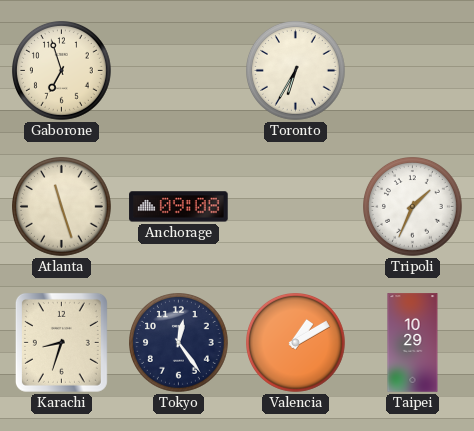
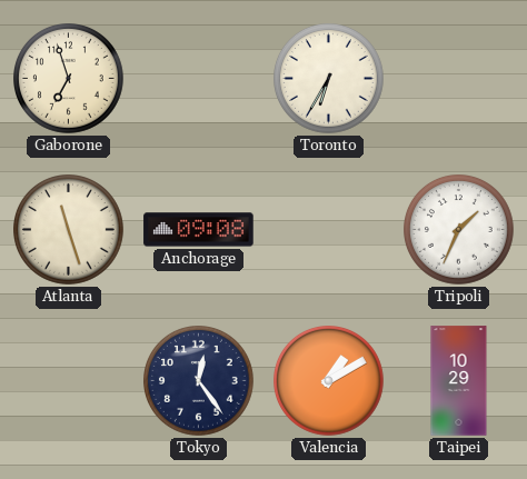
Karachi: 8:33 -> none
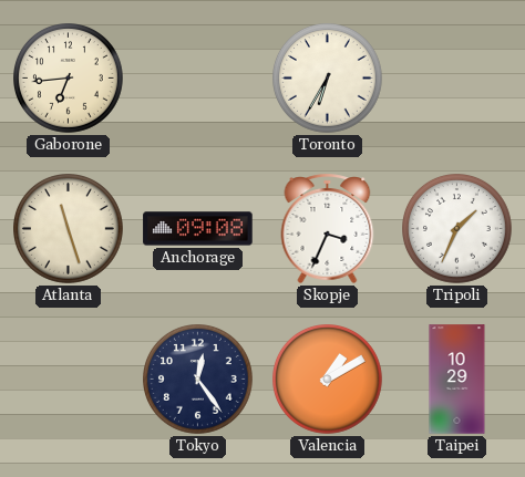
Gaborone: 6:57 -> 6:44
Skopje: none -> 3:34
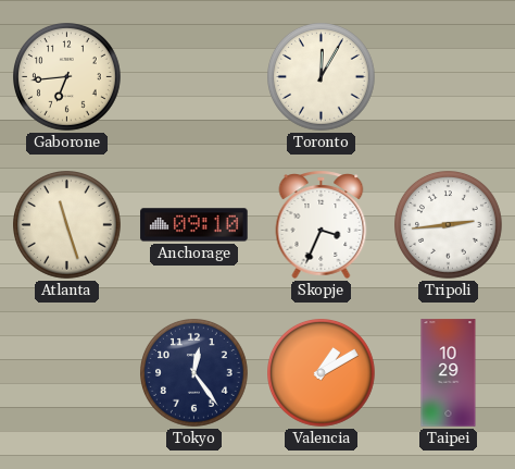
Toronto: 6:35 -> 12:05
Anchorage: 09:08 -> 09:10
Tripoli: 1:34 -> 2:44
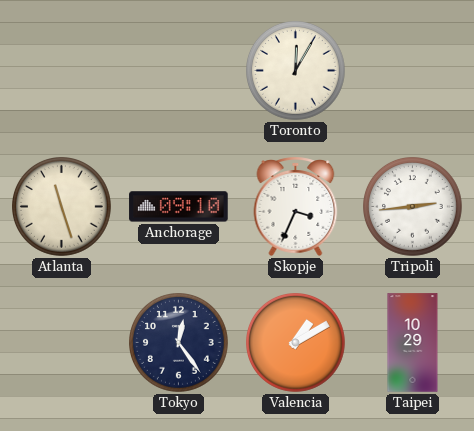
Gaborone: 6:44 -> none
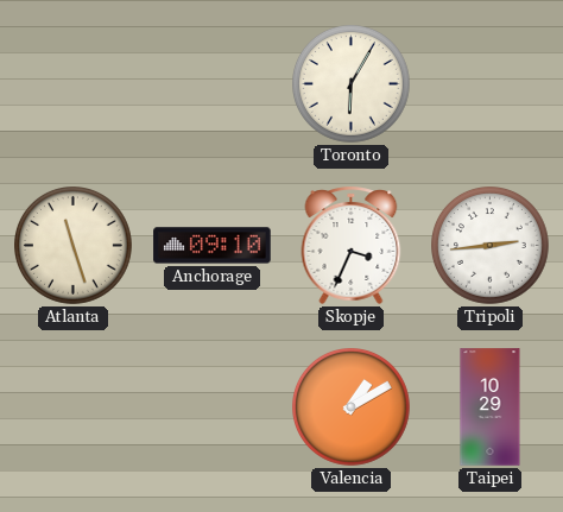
Toronto: 12:05 -> 6:05
Tokyo: 12:24 -> none
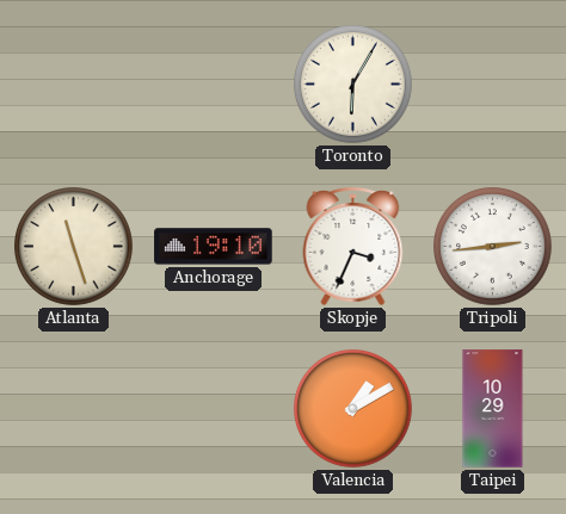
Anchorage: 09:10 -> 19:10
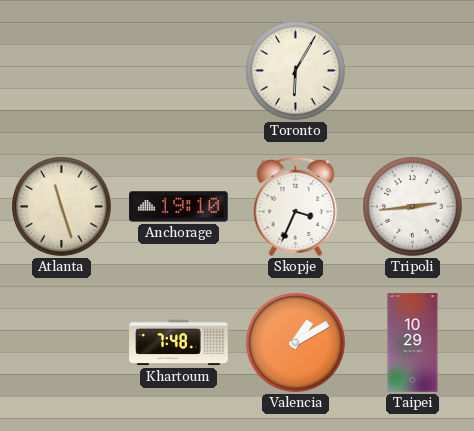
Khartoum: none -> 7:48
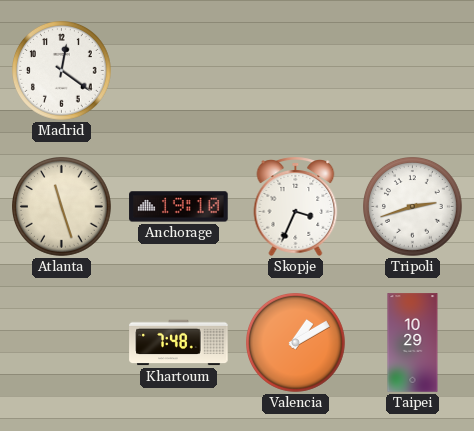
Madrid: none -> 12:21
Toronto: 6:05 -> none
Tripoli: 2:44 -> 2:42
